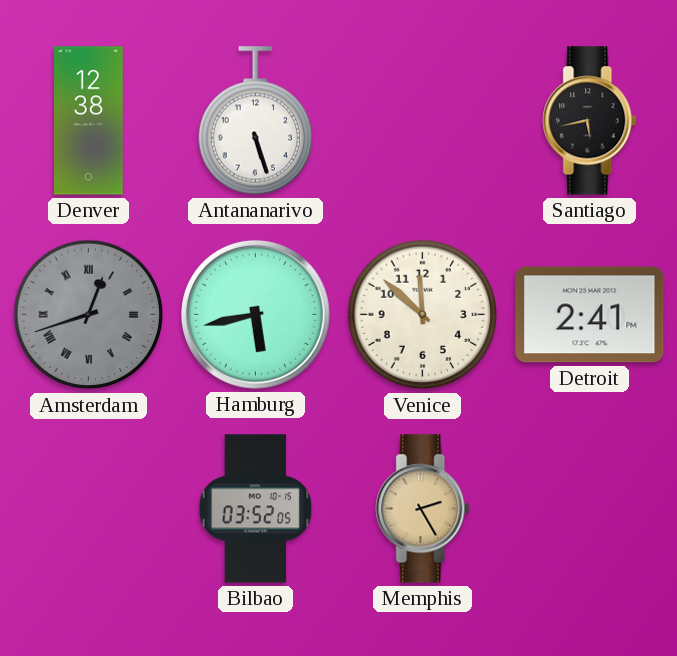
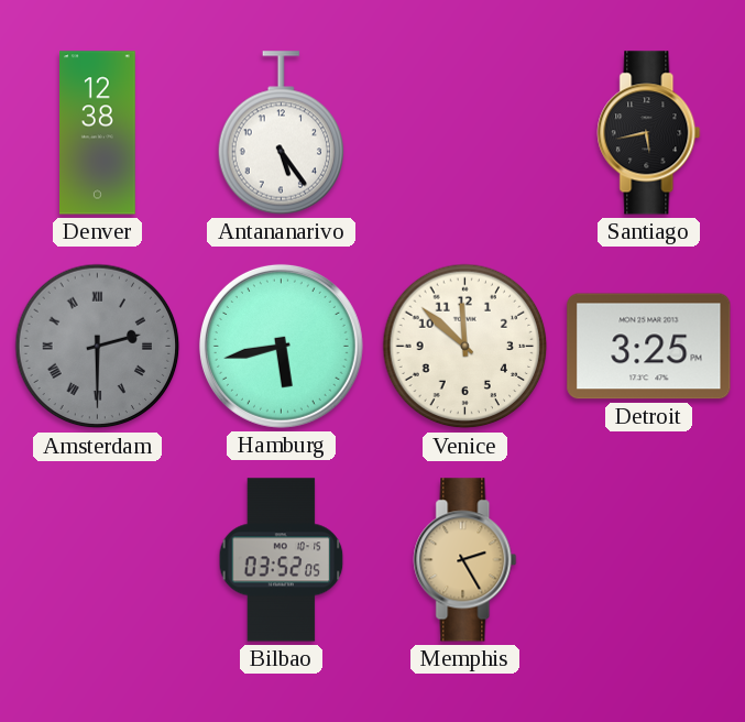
Antananarivo: 5:27 -> 5:24
Amsterdam: 12:42 -> 2:30
Detroit: 2:41 -> 3:25
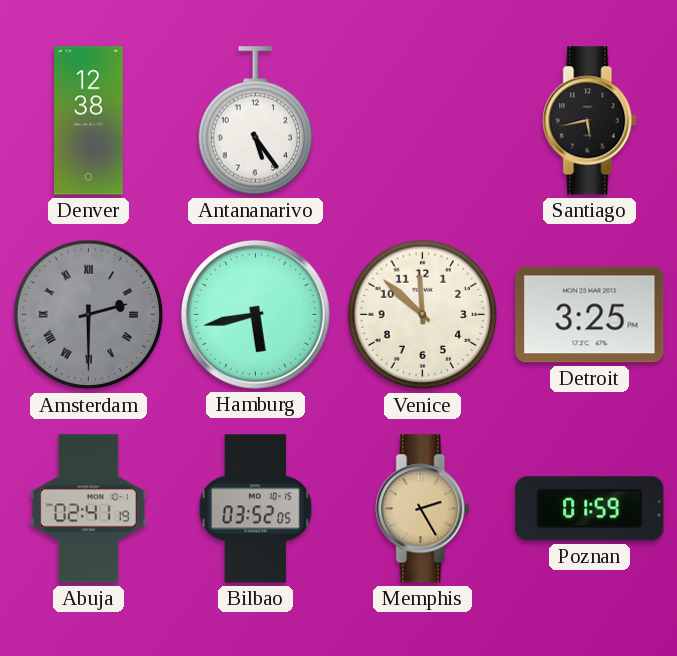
Abuja: none -> 02:41
Poznan: none -> 01:59
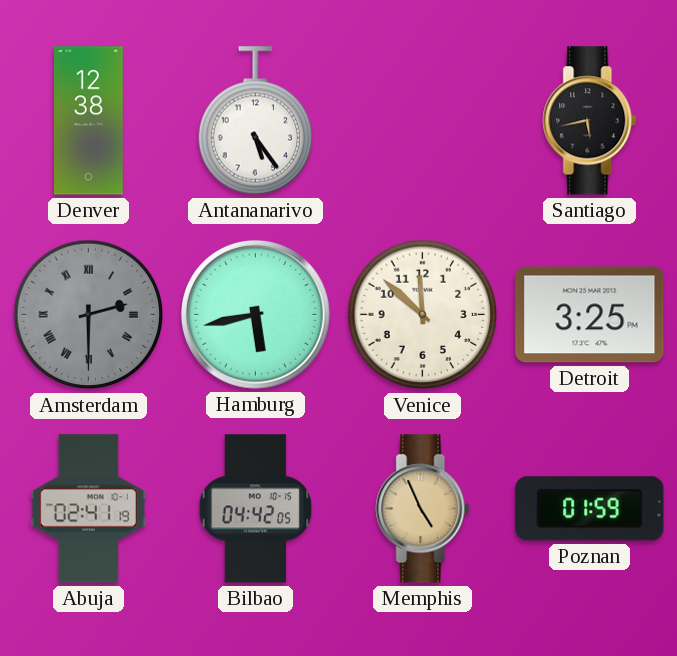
Bilbao: 03:52 -> 04:42
Memphis: 2:25 -> 4:56
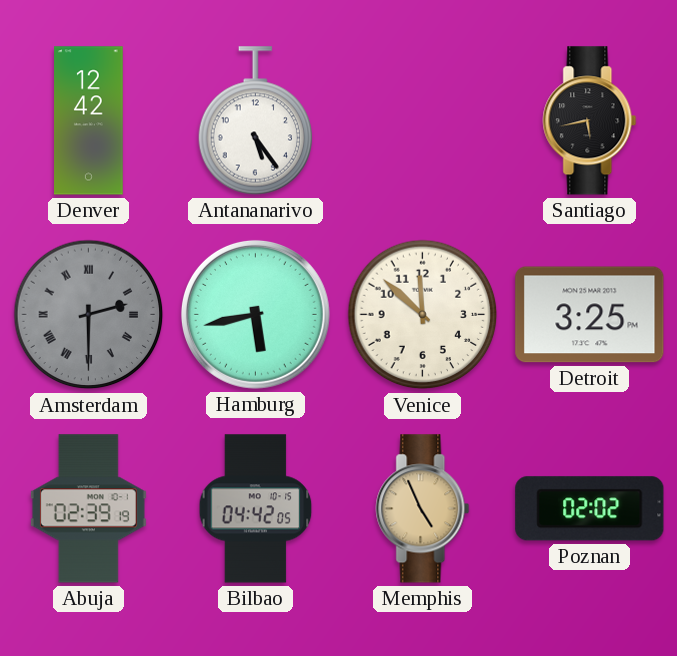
Denver: 12:38 -> 12:42
Abuja: 02:41 -> 02:39
Poznan: 01:59 -> 02:02
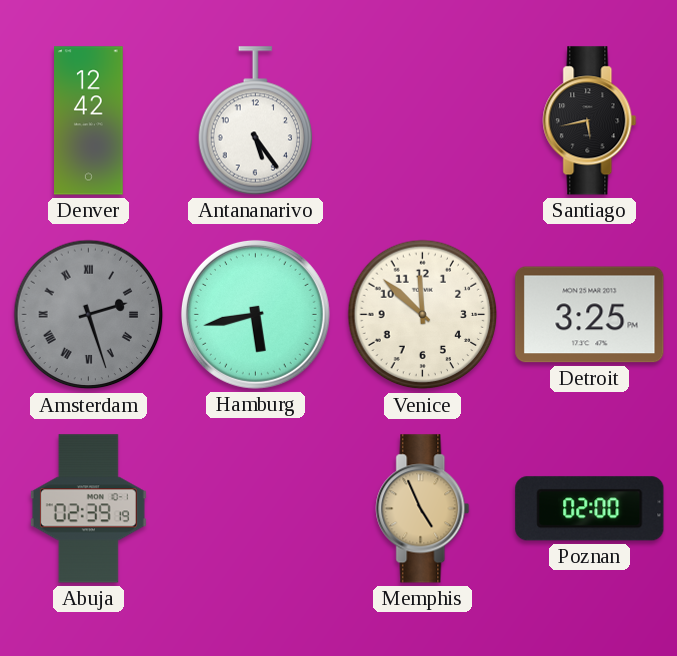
Amsterdam: 2:30 -> 2:27
Bilbao: 04:42 -> none
Poznan: 02:02 -> 02:00
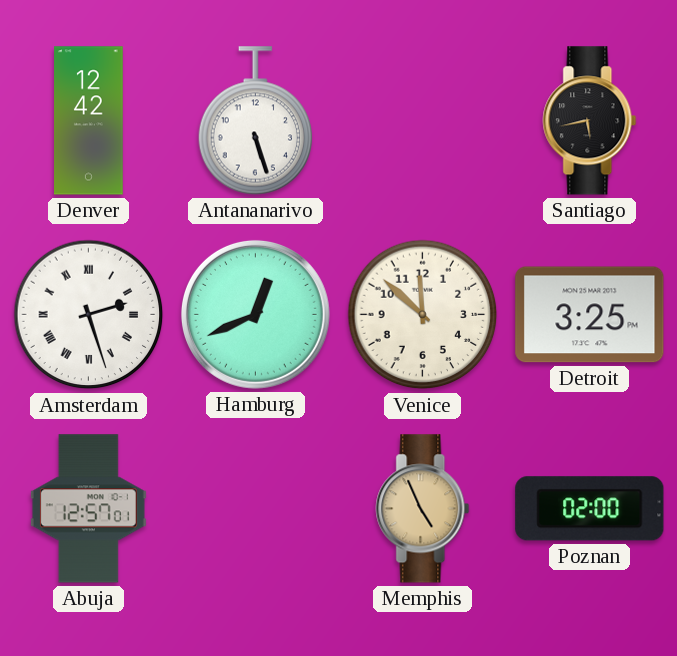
Antananarivo: 5:24 -> 5:27
Amsterdam dial: grey -> white
Hamburg: 5:43 -> 12:41
Abuja: 02:39 -> 12:57
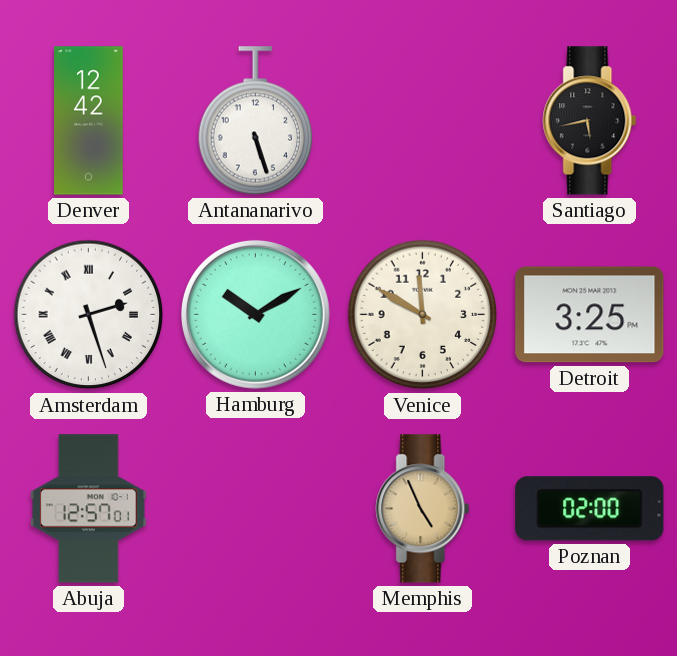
Hamburg: 12:41 -> 10:10
Venice: 11:52 -> 11:50
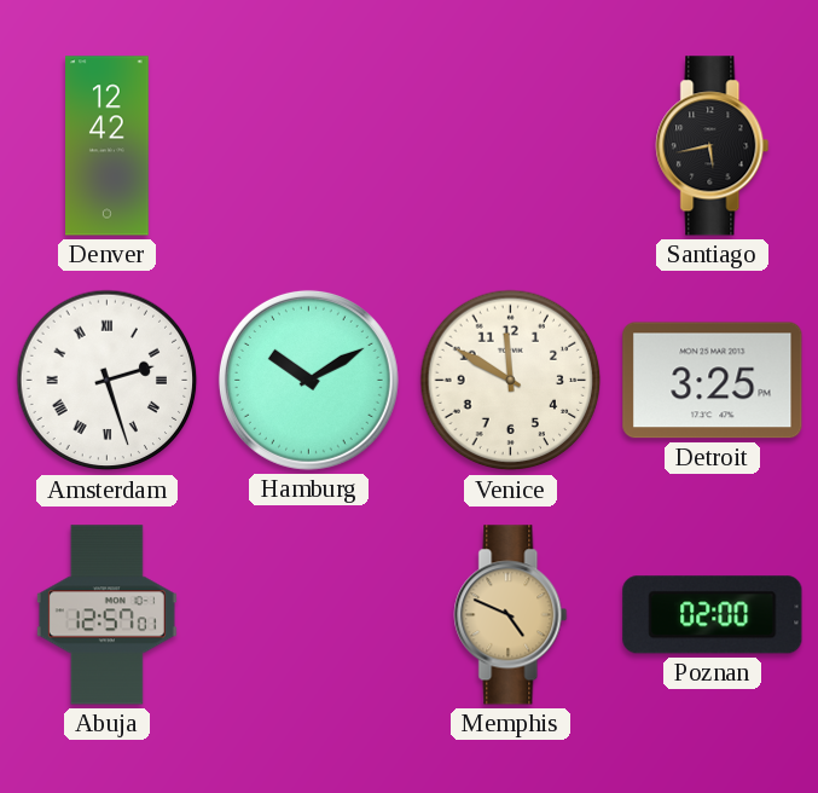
Antananarivo: 5:27 -> none
Memphis: 4:56 -> 4:49
